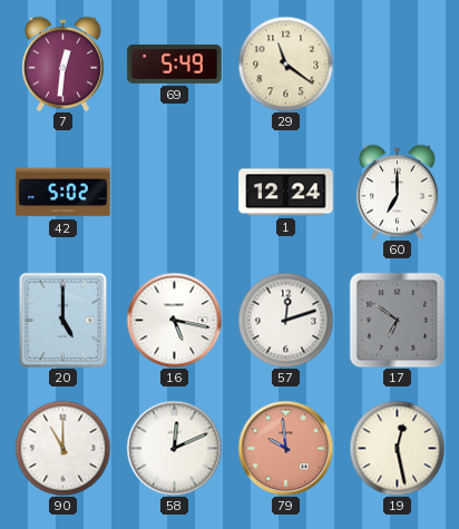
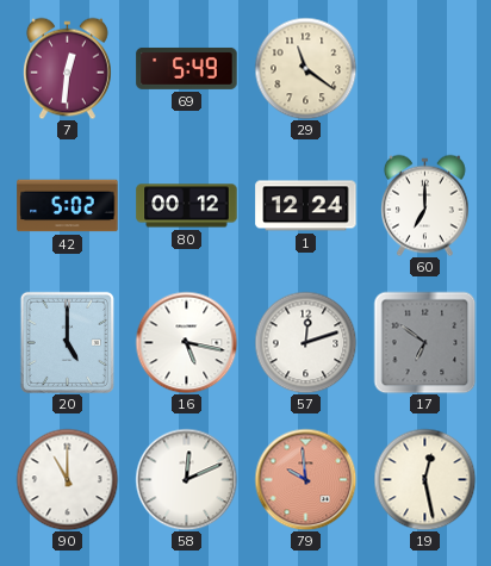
80: none -> 00:12
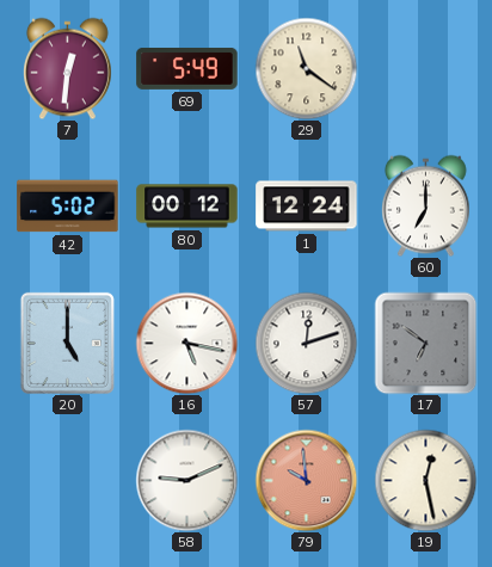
90: 11:00 -> none
58: 12:11 -> 9:11
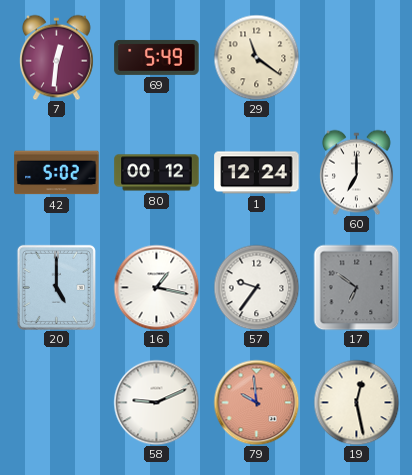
16: 5:17 -> 1:17
57: 12:12 -> 9:36
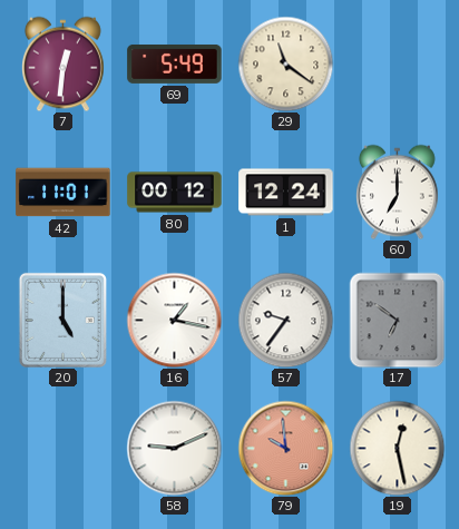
42: 5:02 -> 11:01
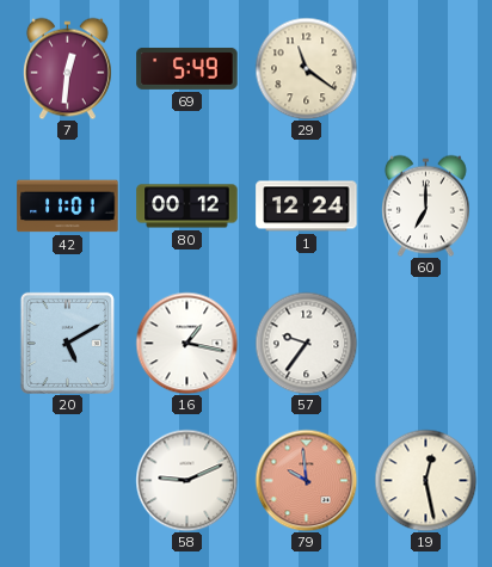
20: 5:00 -> 5:10
17: 6:51 -> none
